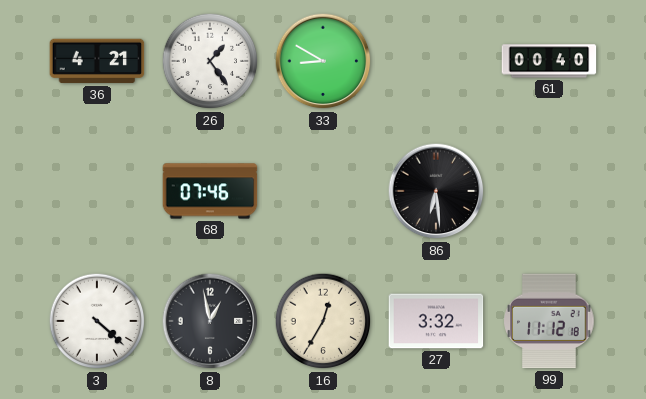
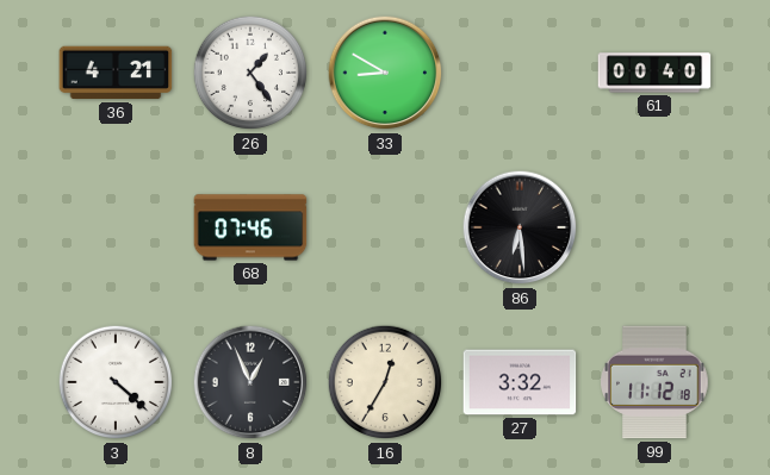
8: 12:58 -> 12:56
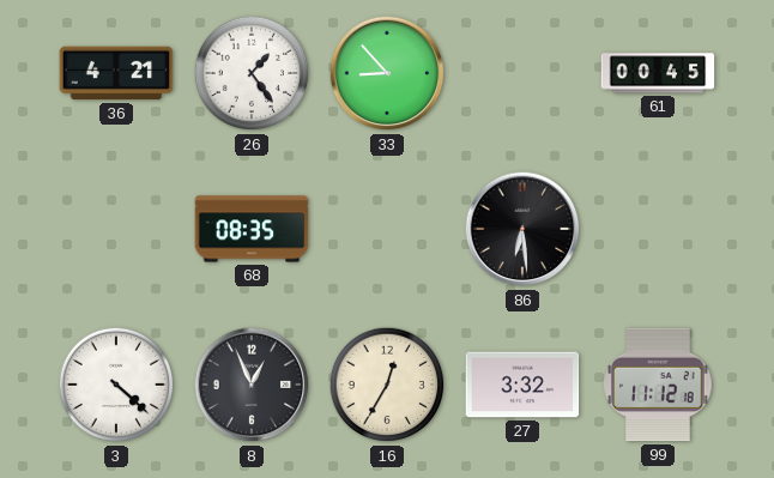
33: 8:50 -> 8:53
61: 00:40 -> 00:45
68: 07:46 -> 08:35
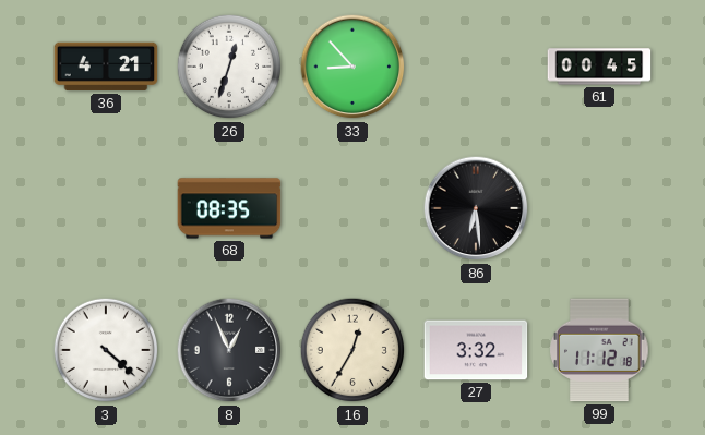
26: 1:24 -> 12:33
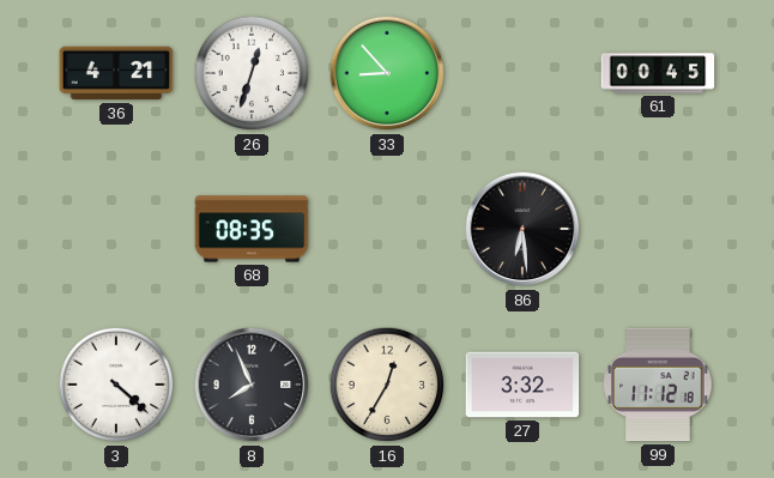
8: 12:56 -> 7:56
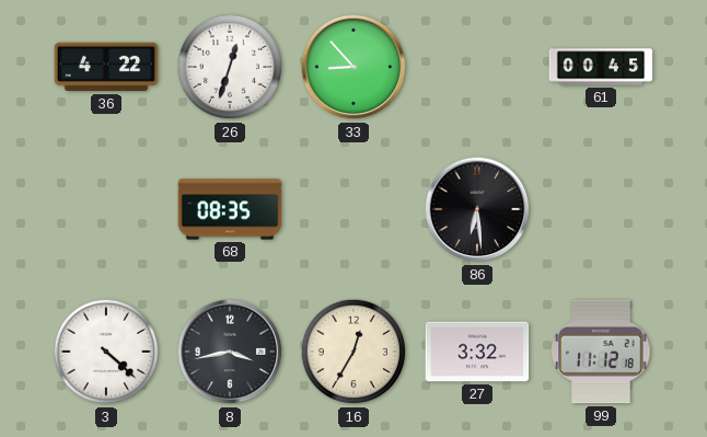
36: 4:21 -> 4:22
8: 7:56 -> 3:43
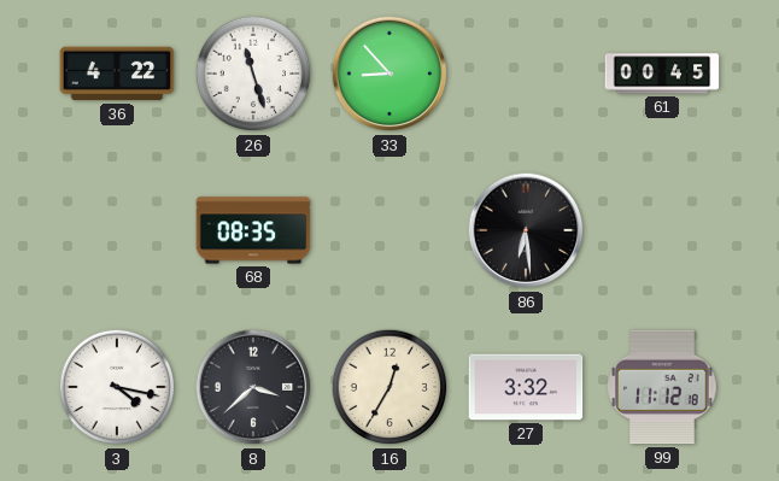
26: 12:33 -> 11:27
3: 4:22 -> 4:17
8: 3:43 -> 3:38
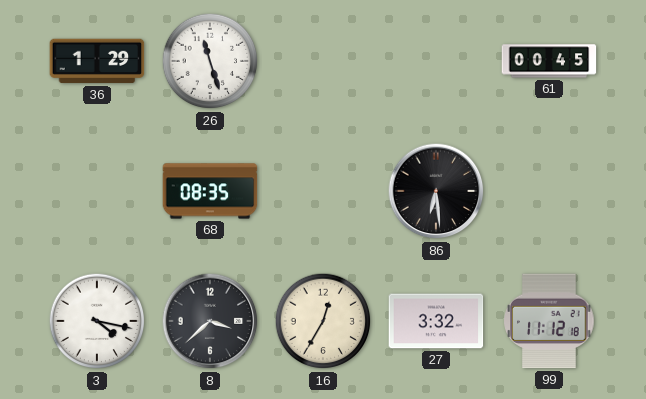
36: 4:22 -> 1:29
33: 8:53 -> none
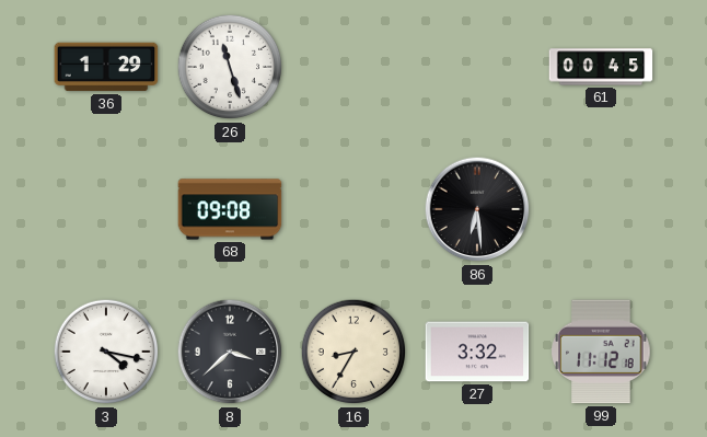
68: 08:35 -> 09:08
16: 12:35 -> 8:35
